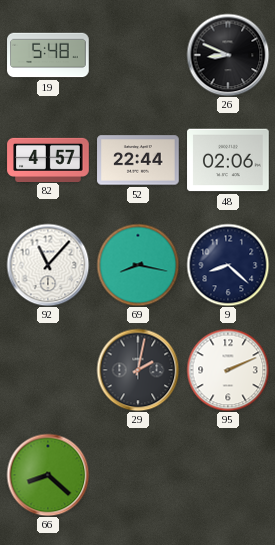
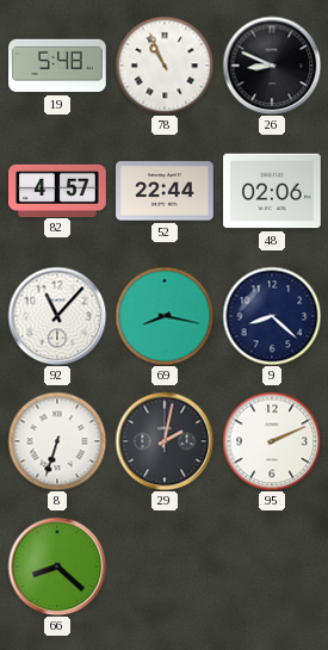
78: none -> 10:56
8: none -> 6:33
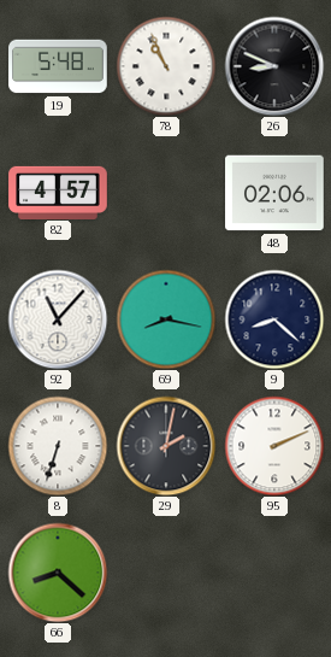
52: 22:44 -> none
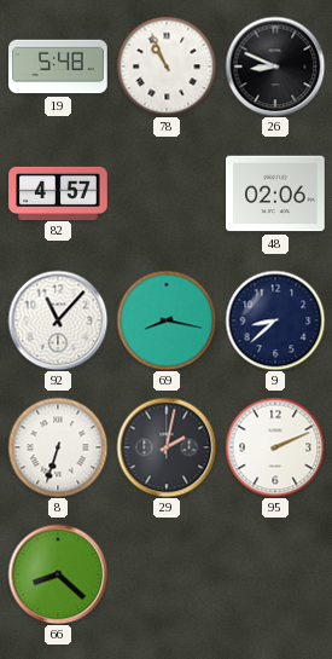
9: 8:22 -> 8:38
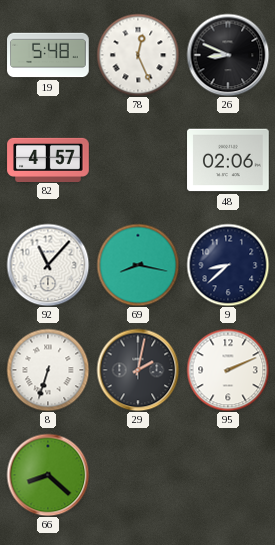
78: 10:56 -> 12:26
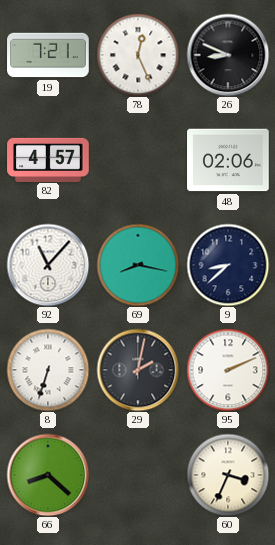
19: 5:48 -> 7:21
60: none -> 3:34
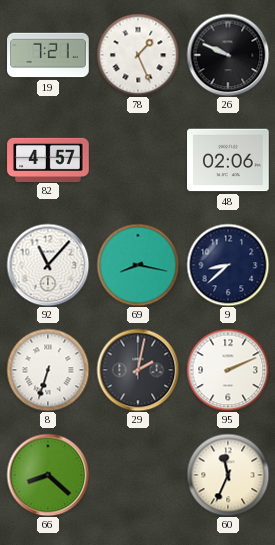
78: 12:26 -> 1:26
26: 8:49 -> 9:49
60: 3:34 -> 11:34
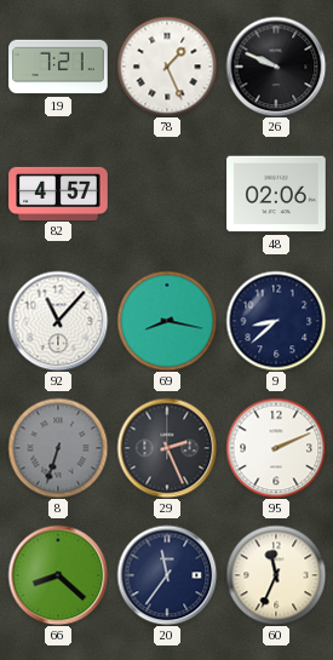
8 dial: white -> grey
29: 2:02 -> 2:26
20: none -> 11:36
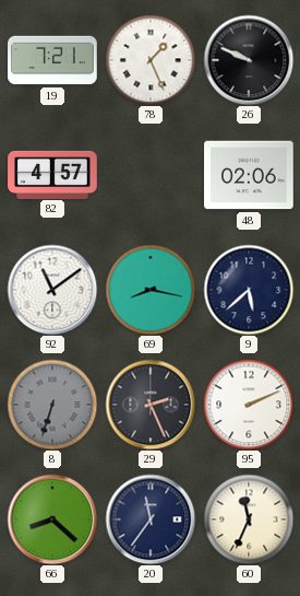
92: 11:07 -> 11:09
9: 8:38 -> 5:38
